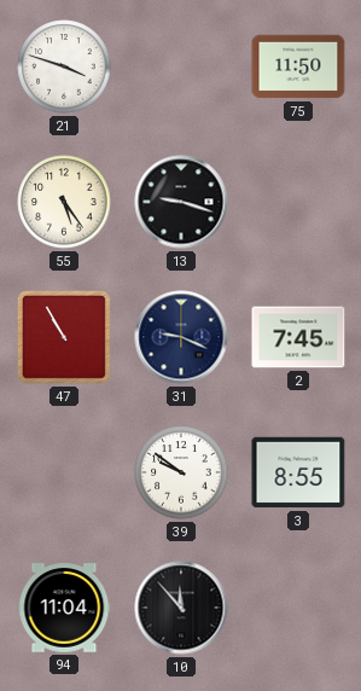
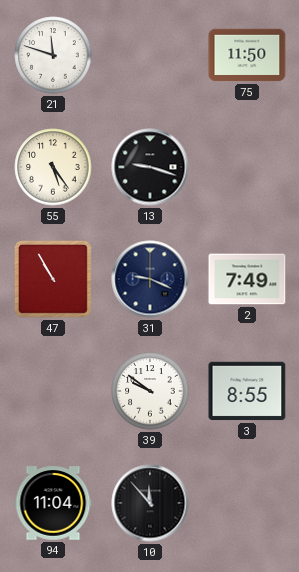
21: 3:48 -> 11:48
2: 7:45 -> 7:49
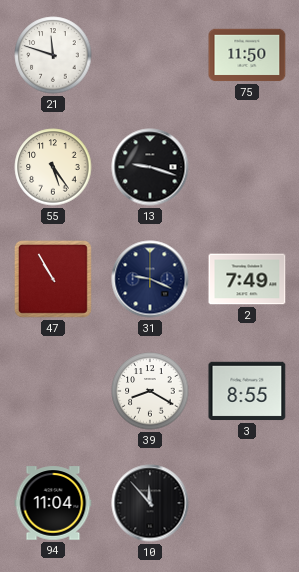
39: 9:51 -> 8:20
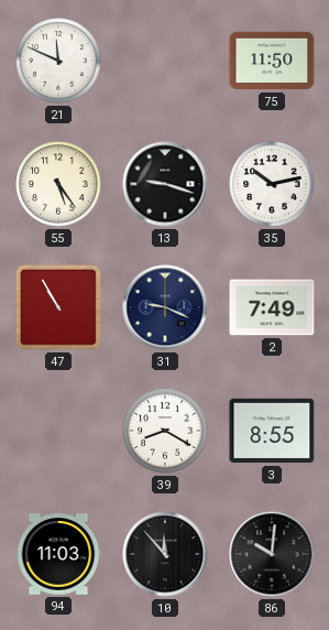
21: 11:48 -> 11:49
35: none -> 10:13
94: 11:04 -> 11:03
86: none -> 10:01
